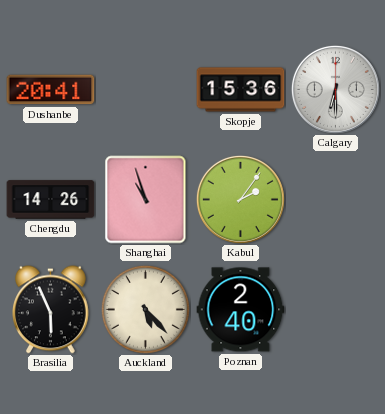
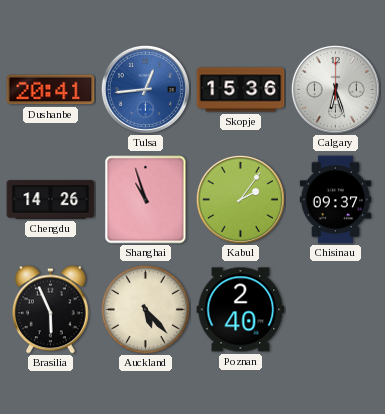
Tulsa: none -> 12:44
Calgary: 6:30 -> 6:27
Chisinau: none -> 09:37
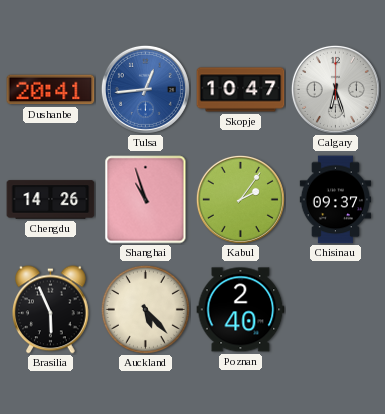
Skopje: 15:36 -> 10:47
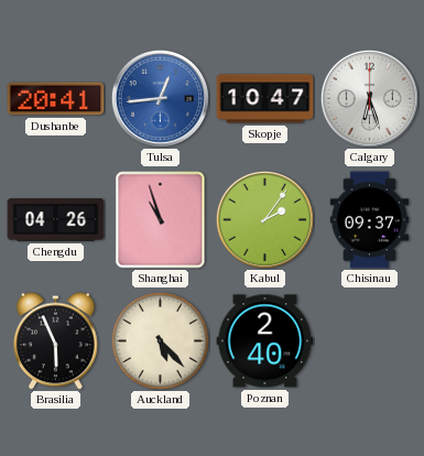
Chengdu: 14:26 -> 04:26
